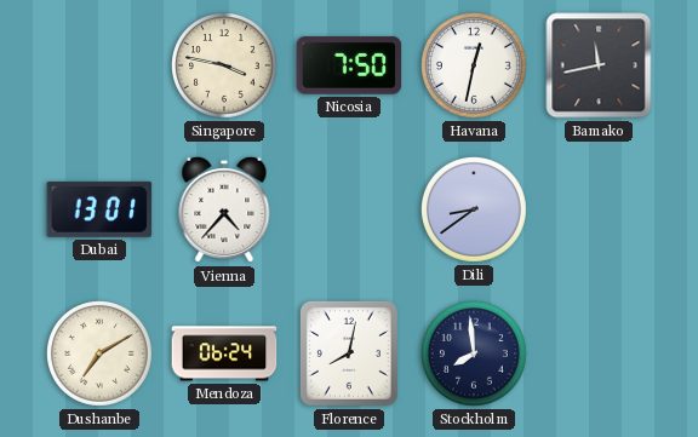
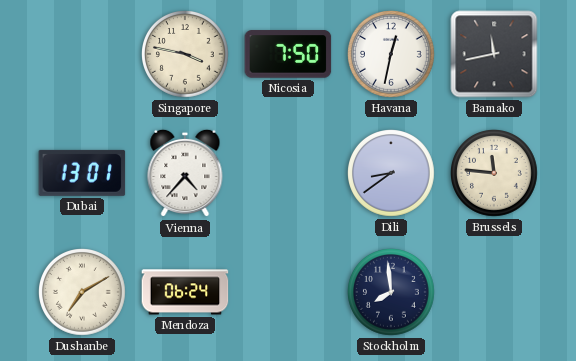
Brussels: none -> 11:46
Florence: 8:02 -> none
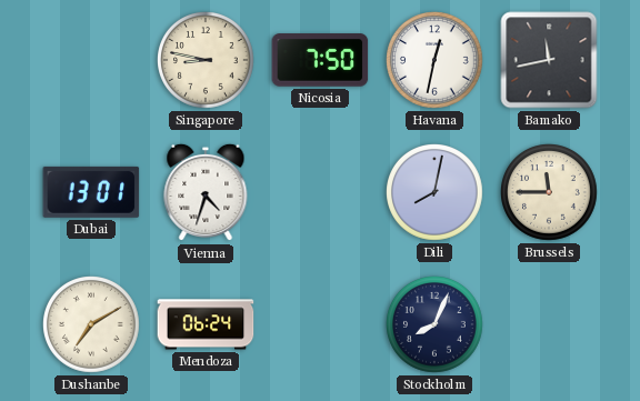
Singapore: 3:47 -> 8:47
Vienna: 4:37 -> 4:33
Dili: 8:39 -> 8:02
Brussels: 11:46 -> 11:45
Stockholm: 7:59 -> 8:04
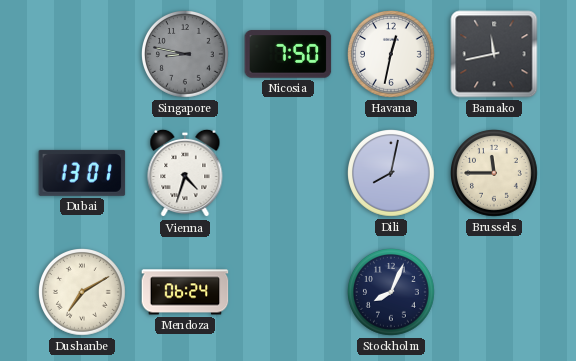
Singapore dial: cream -> grey
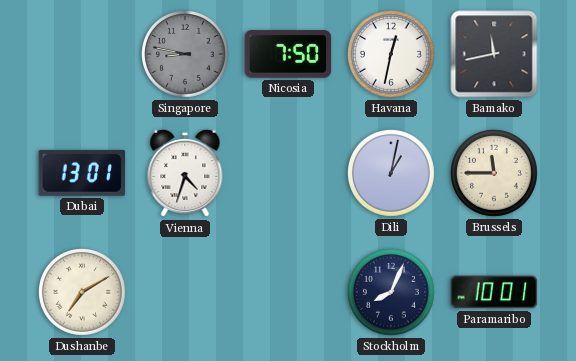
Dili: 8:02 -> 1:02
Mendoza: 06:24 -> none
Paramaribo: none -> 10:01
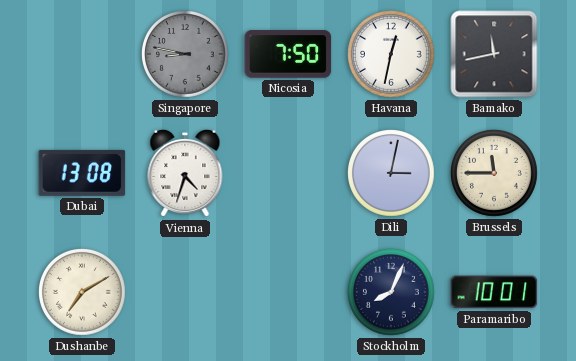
Dubai: 13:01 -> 13:08
Dili: 1:02 -> 3:02
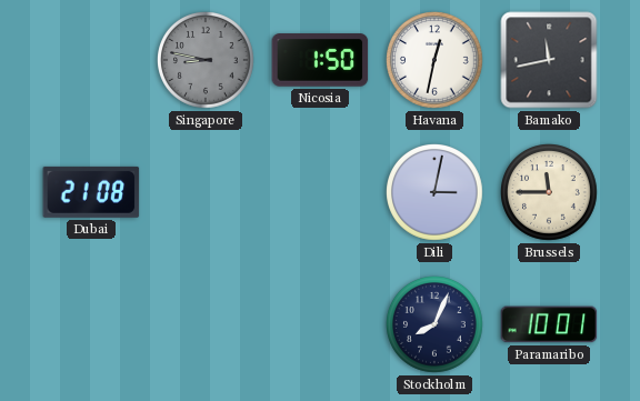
Nicosia: 7:50 -> 1:50
Dubai: 13:08 -> 21:08
Vienna: 4:33 -> none
Dushanbe: 7:10 -> none
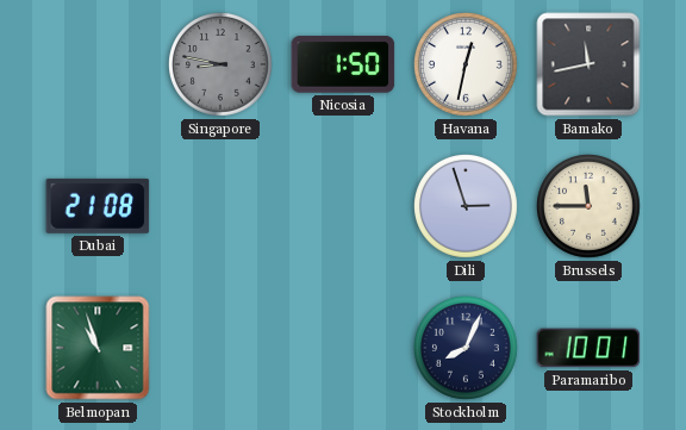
Dili: 3:02 -> 2:57
Belmopan: none -> 10:57
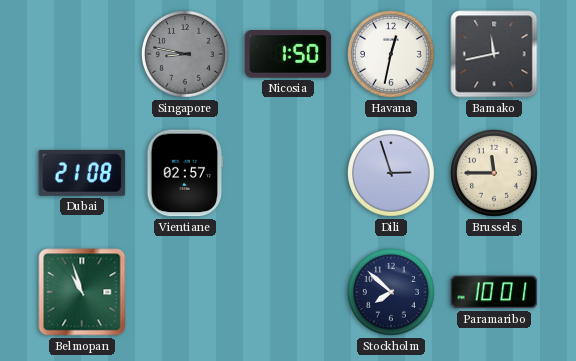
Vientiane: none -> 02:57
Stockholm: 8:04 -> 7:52
